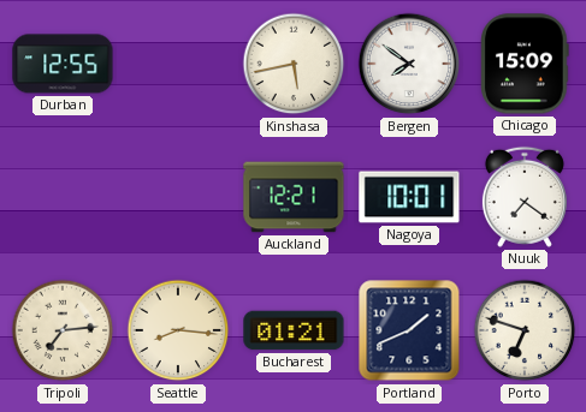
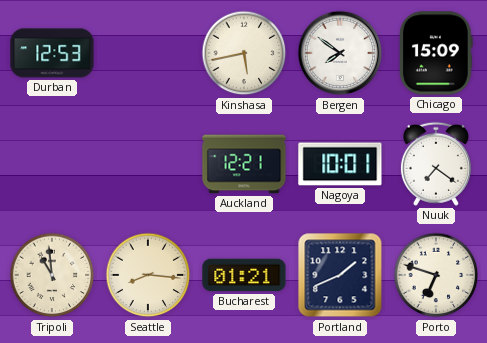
Durban: 12:55 -> 12:53
Tripoli: 7:14 -> 10:59
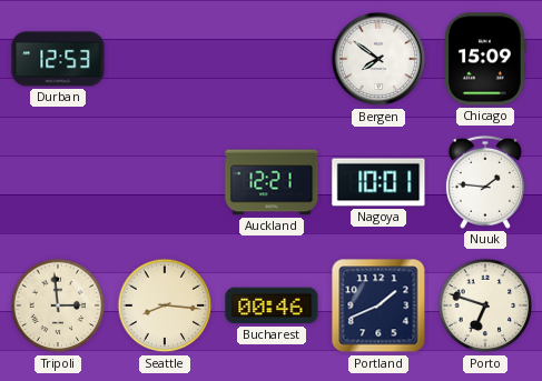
Kinshasa: 5:43 -> none
Nuuk: 7:21 -> 1:46
Tripoli: 10:59 -> 2:59
Bucharest: 01:21 -> 00:46
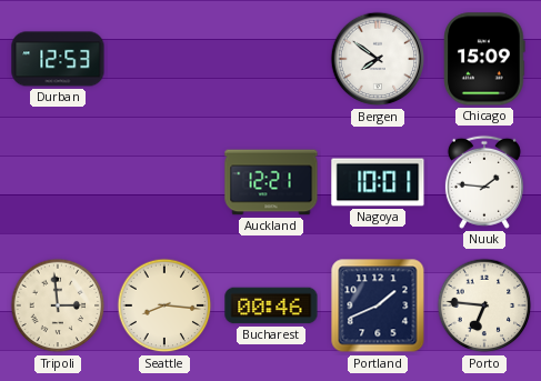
Porto: 6:48 -> 6:46
